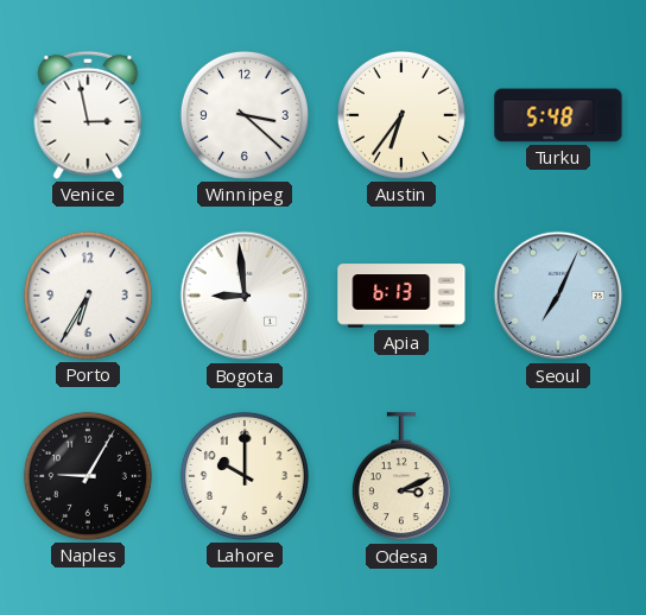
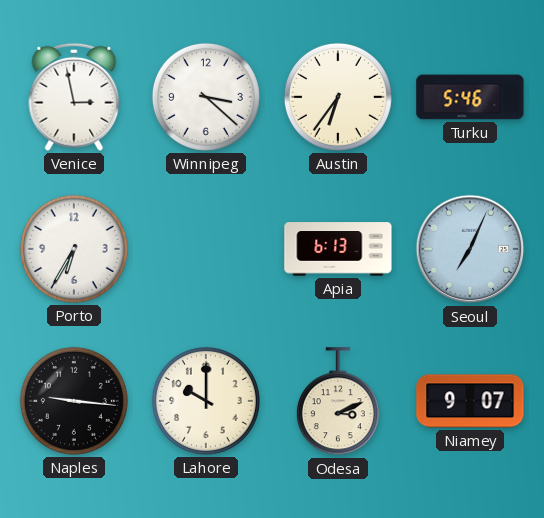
Turku: 5:48 -> 5:46
Bogota: 8:59 -> none
Naples: 9:05 -> 9:16
Niamey: none -> 9:07
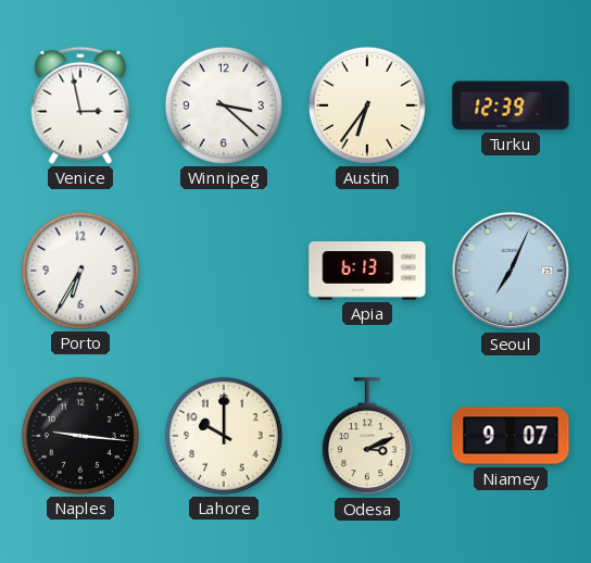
Turku: 5:46 -> 12:39
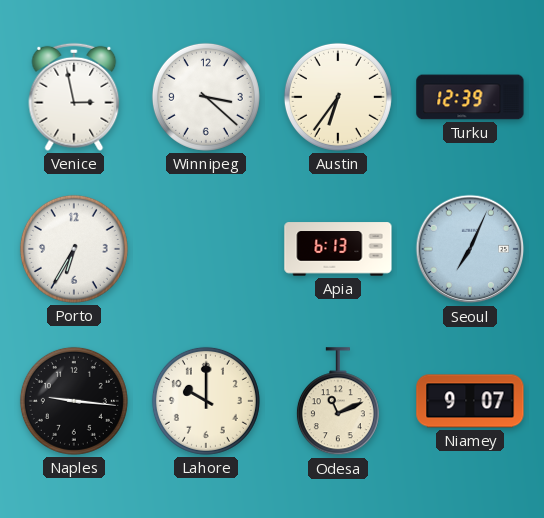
Odesa: 3:11 -> 11:11
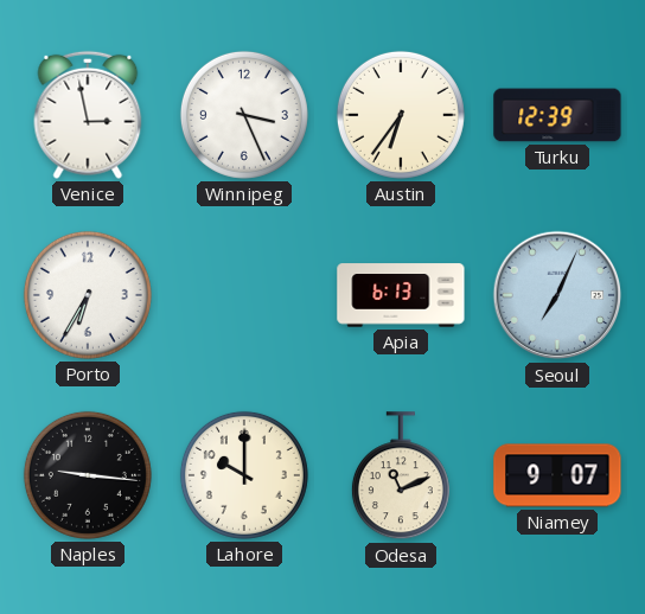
Winnipeg: 3:22 -> 3:26
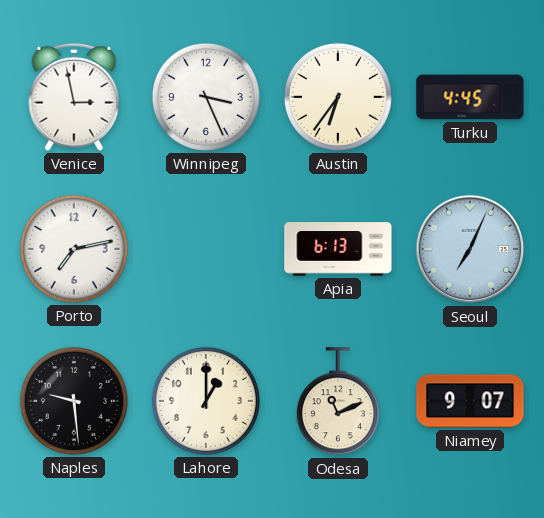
Turku: 12:39 -> 4:45
Porto: 6:35 -> 7:13
Naples: 9:16 -> 9:29
Lahore: 10:00 -> 1:00
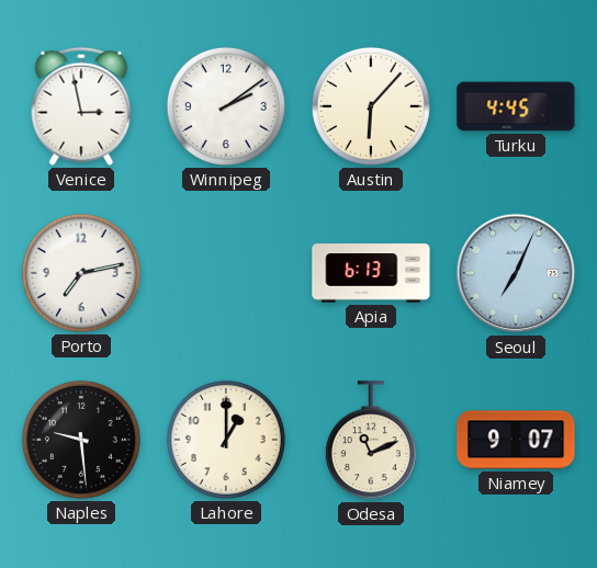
Winnipeg: 3:26 -> 2:09
Austin: 6:36 -> 6:07
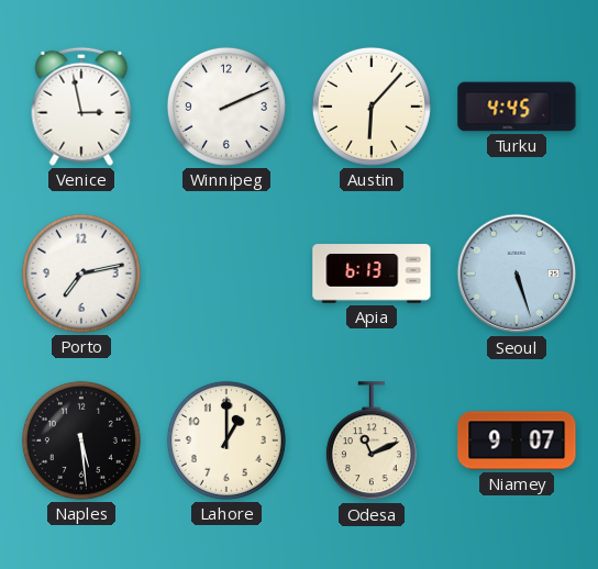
Winnipeg: 2:09 -> 2:11
Seoul: 7:04 -> 5:27
Naples: 9:29 -> 5:29
